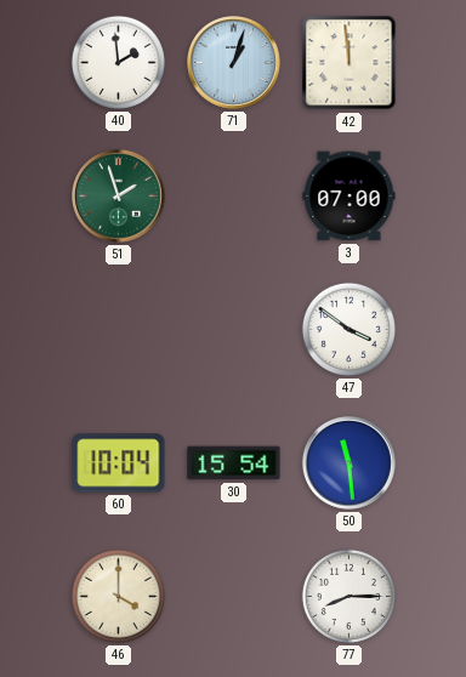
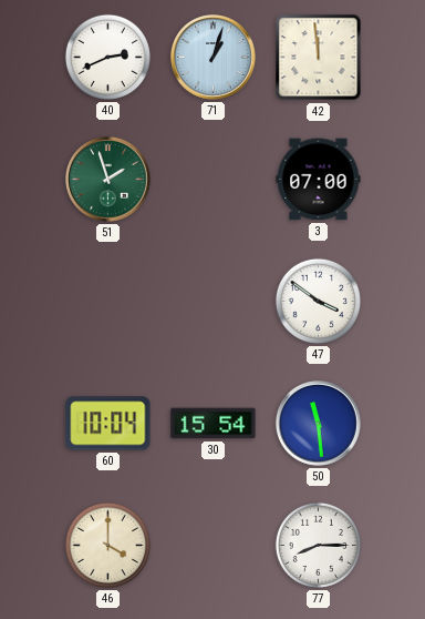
40: 1:59 -> 2:41
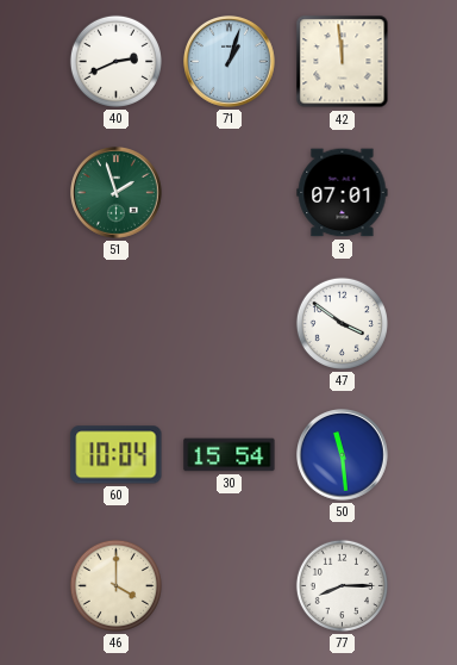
3: 07:00 -> 07:01
